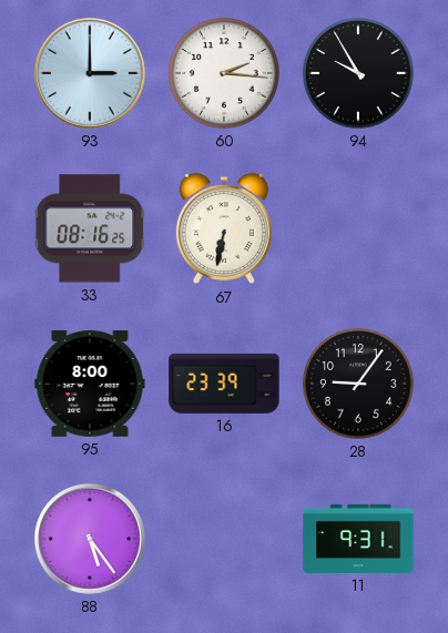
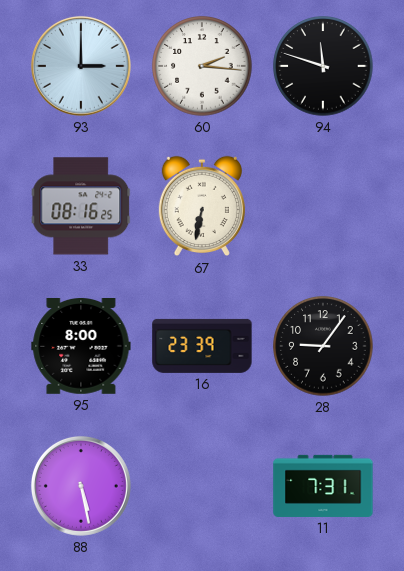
94: 9:55 -> 11:48
88: 5:24 -> 5:28
11: 9:31 -> 7:31
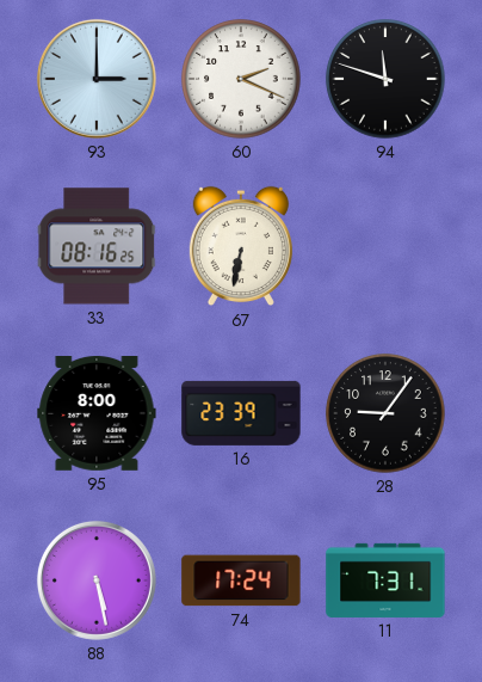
60: 2:16 -> 2:19
74: none -> 17:24
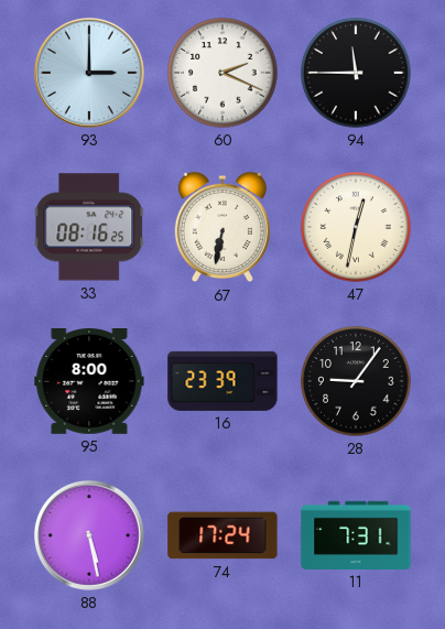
94: 11:48 -> 11:45
47: none -> 12:32
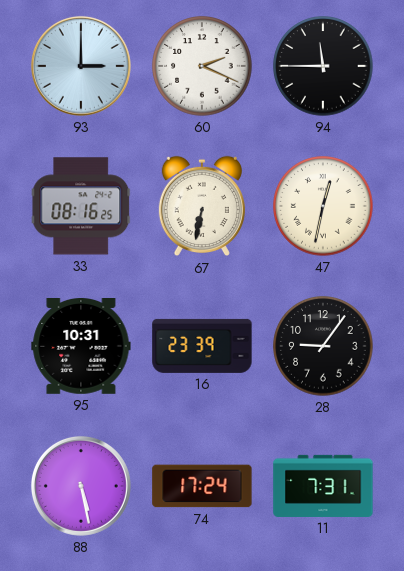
95: 8:00 -> 10:31
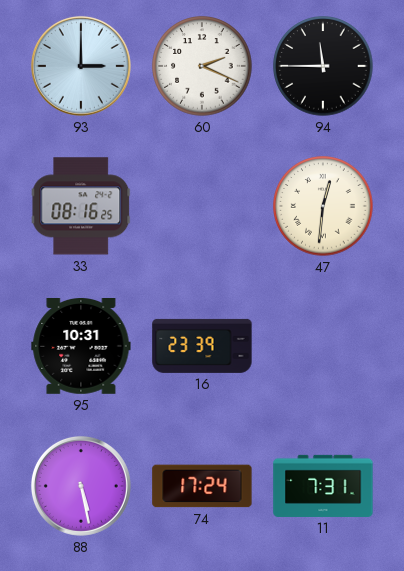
67: 6:32 -> none
47: 12:32 -> 12:31
28: 9:06 -> none
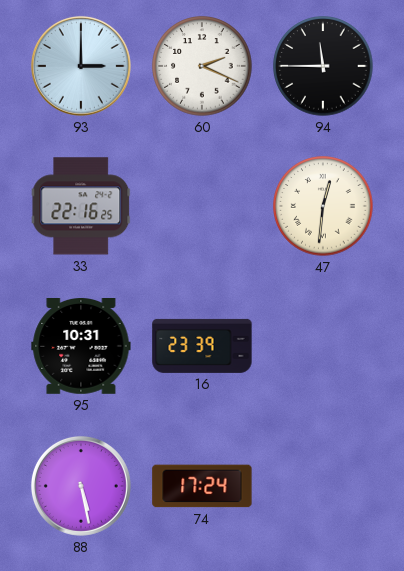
33: 08:16 -> 22:16
11: 7:31 -> none
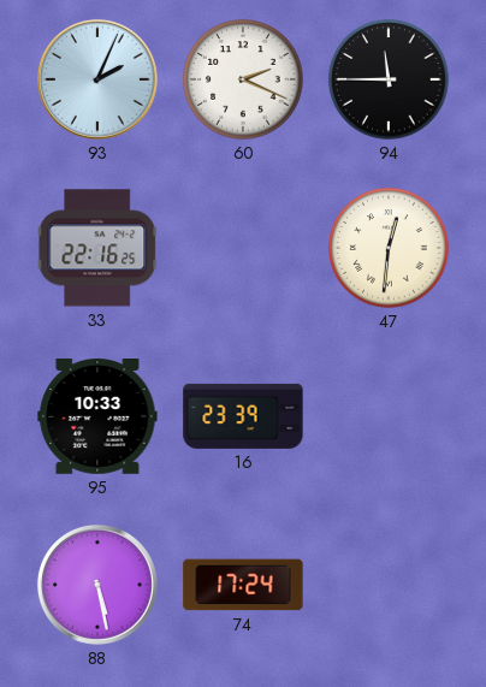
93: 3:00 -> 2:04
95: 10:31 -> 10:33
